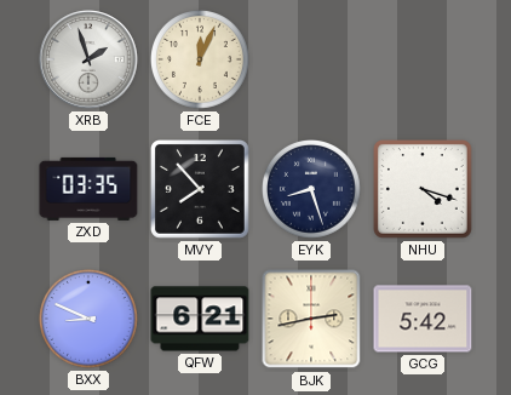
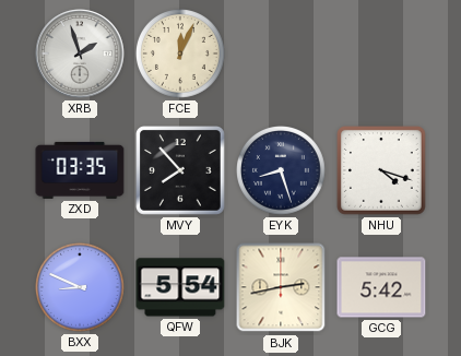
QFW: 6:21 -> 5:54
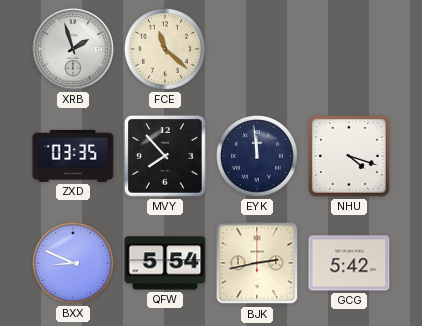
FCE: 12:04 -> 11:22
EYK: 8:27 -> 11:59
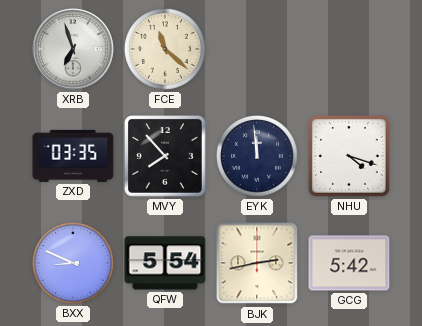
XRB: 1:57 -> 6:57
